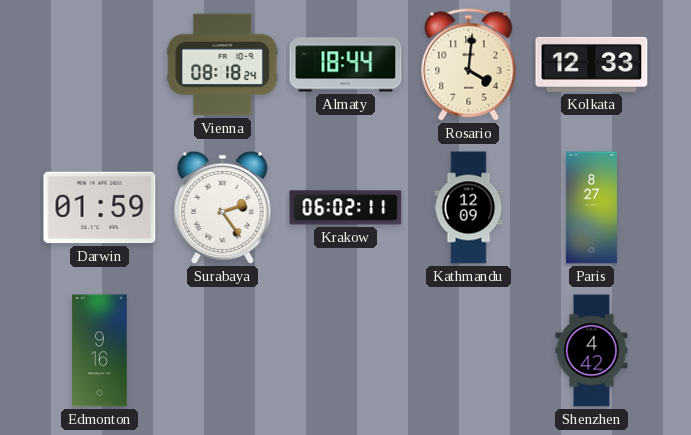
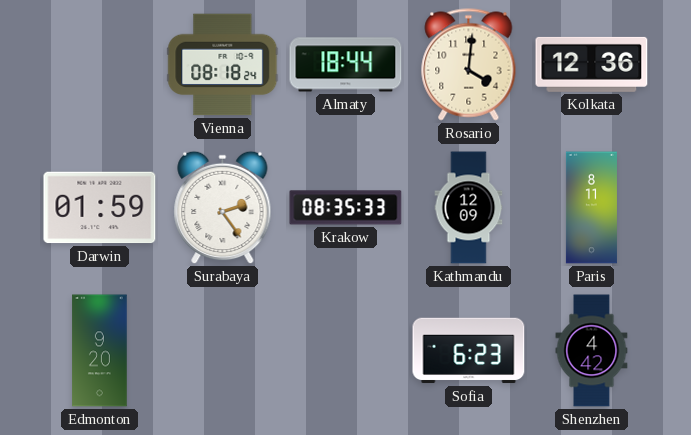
Kolkata: 12:33 -> 12:36
Krakow: 06:02 -> 08:35
Paris: 8:27 -> 8:11
Edmonton: 9:16 -> 9:20
Sofia: none -> 6:23
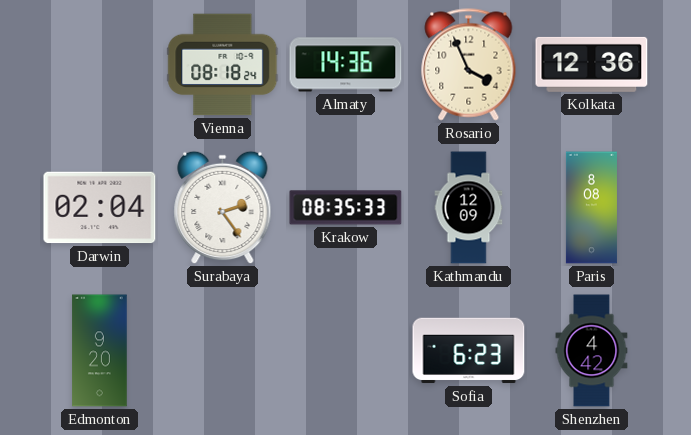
Almaty: 18:44 -> 14:36
Rosario: 4:01 -> 3:56
Darwin: 01:59 -> 02:04
Paris: 8:11 -> 8:08
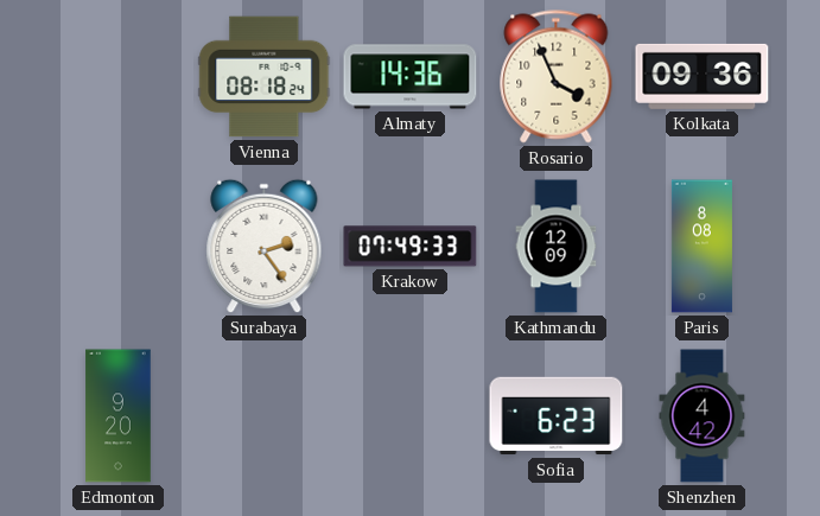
Kolkata: 12:36 -> 09:36
Darwin: 02:04 -> none
Krakow: 08:35 -> 07:49
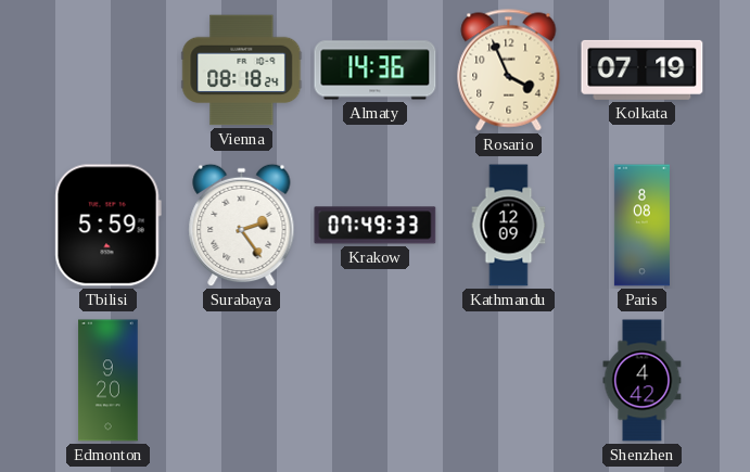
Kolkata: 09:36 -> 07:19
Tbilisi: none -> 5:59
Sofia: 6:23 -> none
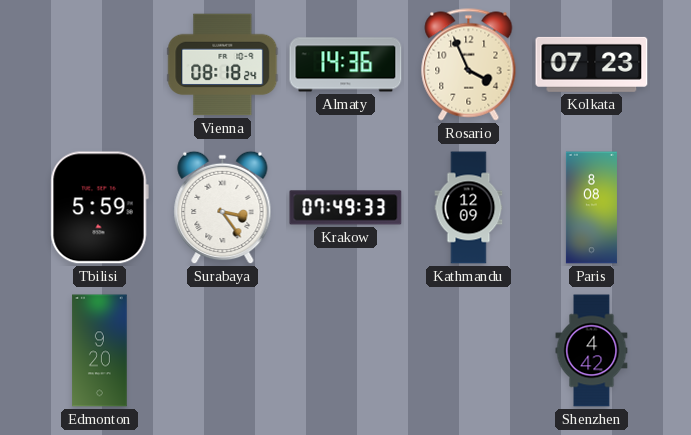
Kolkata: 07:19 -> 07:23
Surabaya: 2:24 -> 3:24
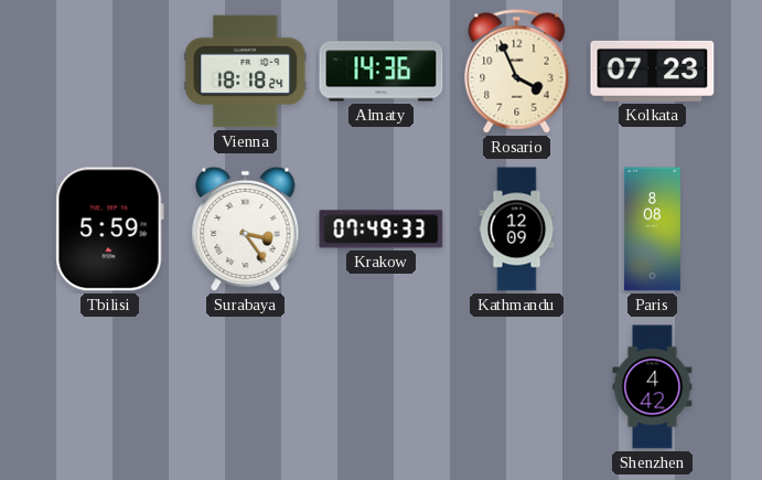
Vienna: 08:18 -> 18:18
Edmonton: 9:20 -> none
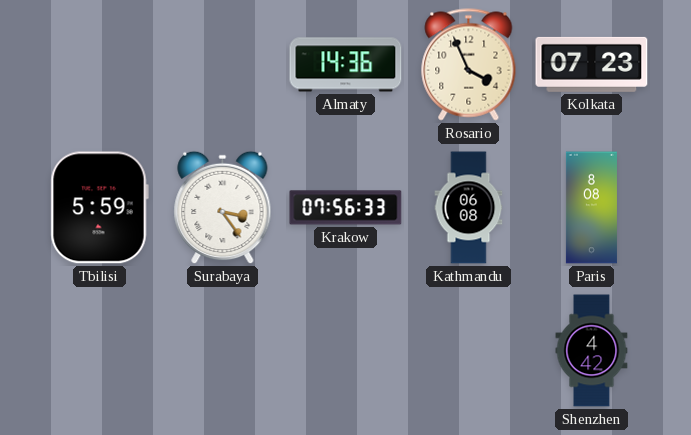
Vienna: 18:18 -> none
Krakow: 07:49 -> 07:56
Kathmandu: 12:09 -> 06:08
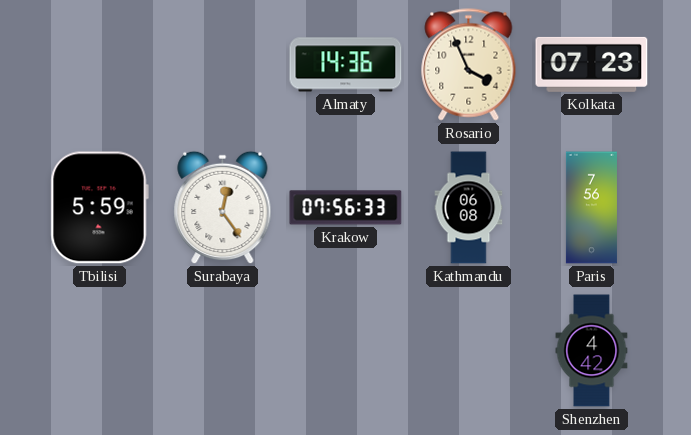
Surabaya: 3:24 -> 12:24
Paris: 8:08 -> 7:56
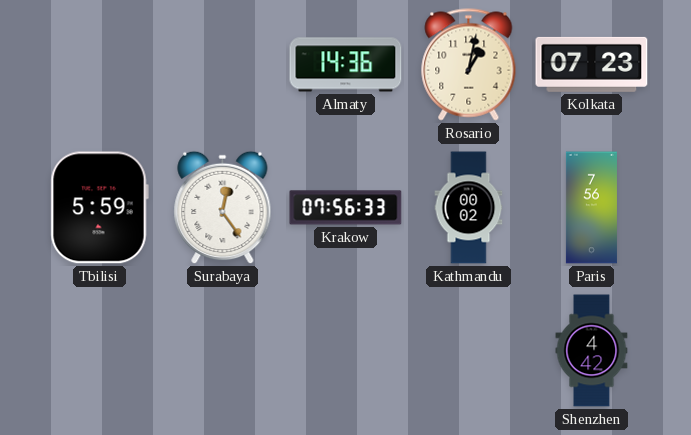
Rosario: 3:56 -> 1:02
Kathmandu: 06:08 -> 00:02
